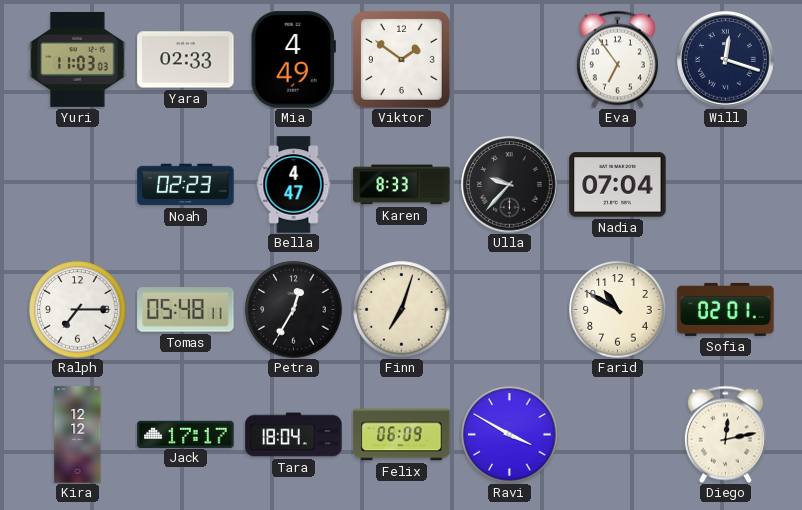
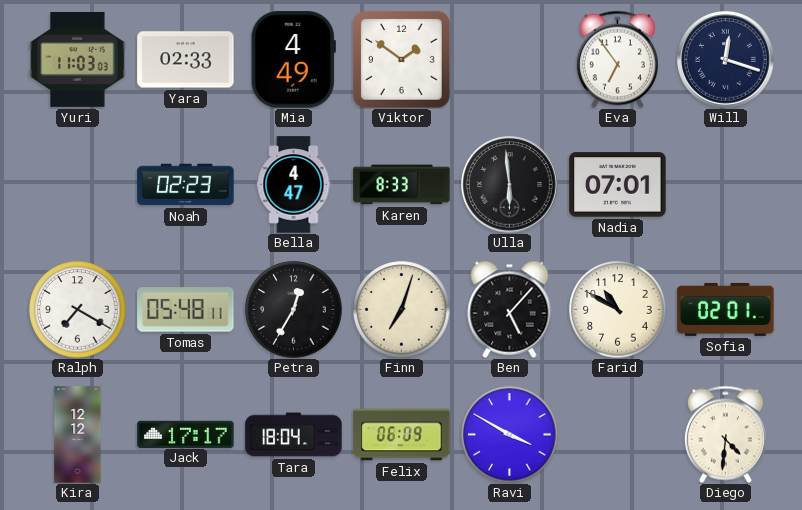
Ulla: 9:37 -> 5:59
Nadia: 07:04 -> 07:01
Ralph: 7:15 -> 7:20
Ben: none -> 5:07
Diego: 12:13 -> 4:31
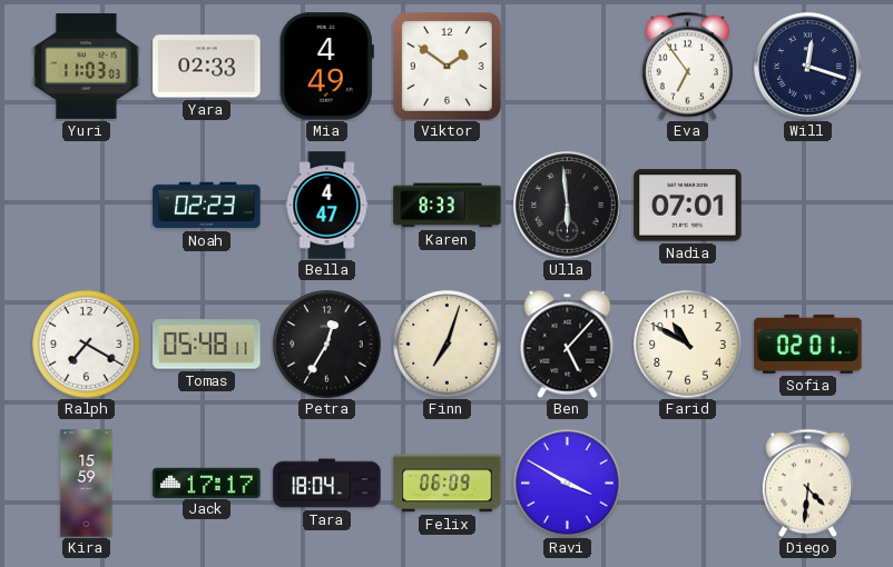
Kira: 12:12 -> 15:59
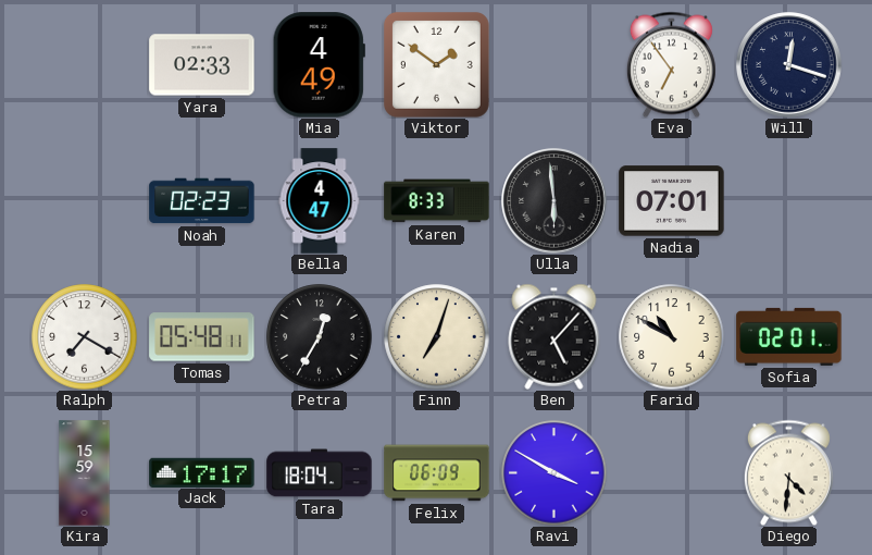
Yuri: 11:03 -> none
